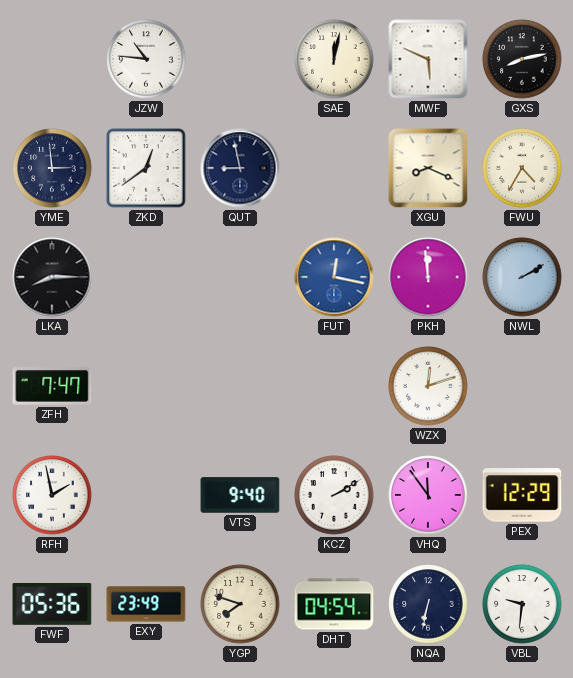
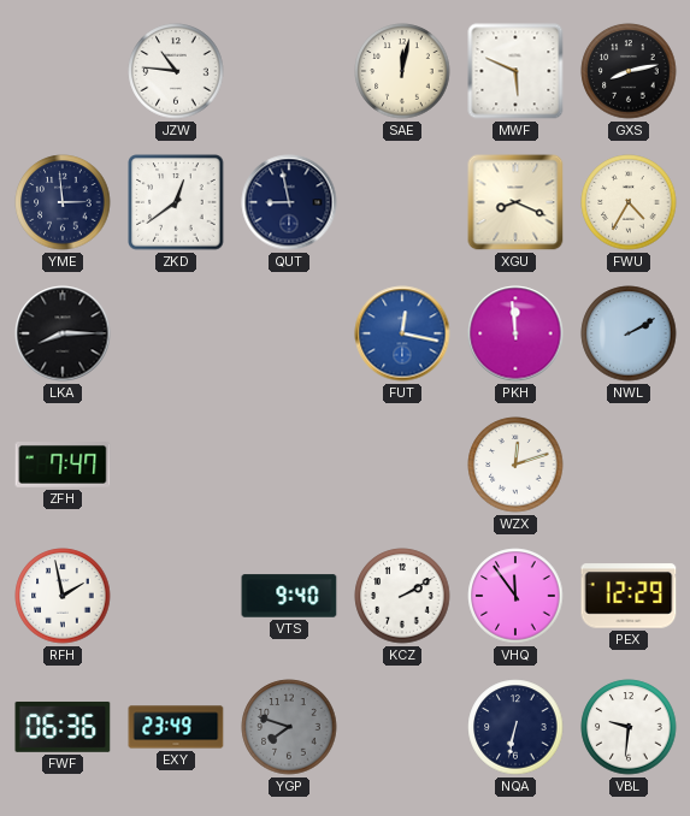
FWF: 05:36 -> 06:36
YGP dial: cream -> grey
DHT: 04:54 -> none
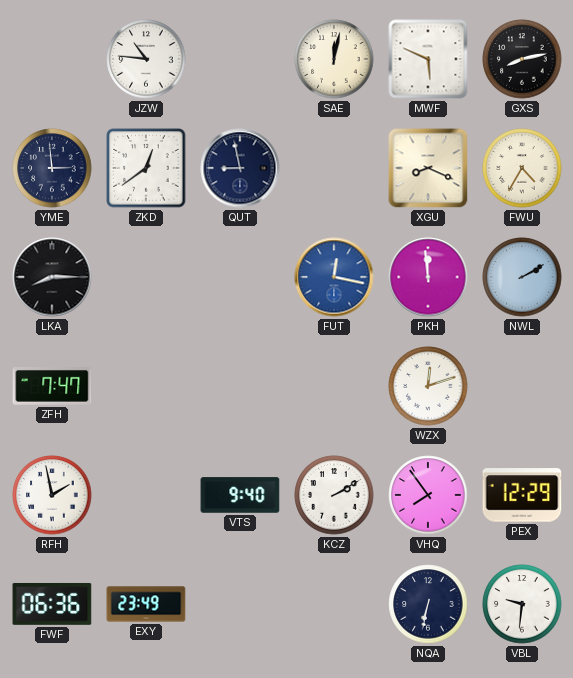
VHQ: 11:54 -> 7:54
YGP: 7:48 -> none
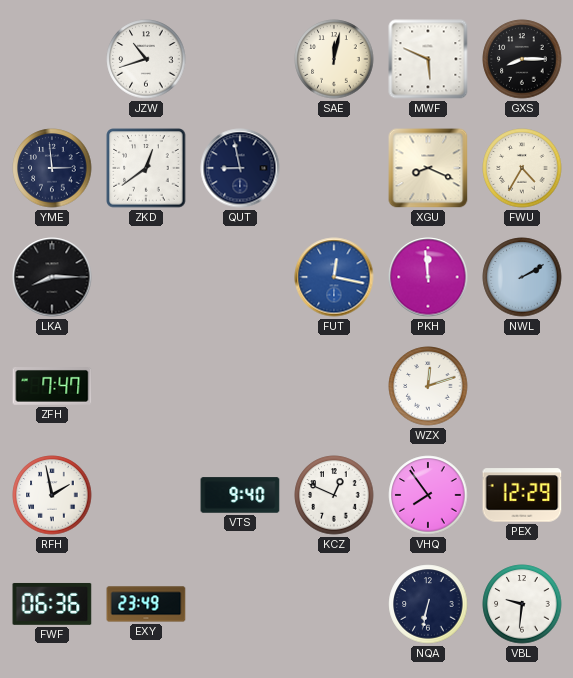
JZW: 10:46 -> 10:42
GXS: 8:13 -> 8:15
KCZ: 2:10 -> 12:49
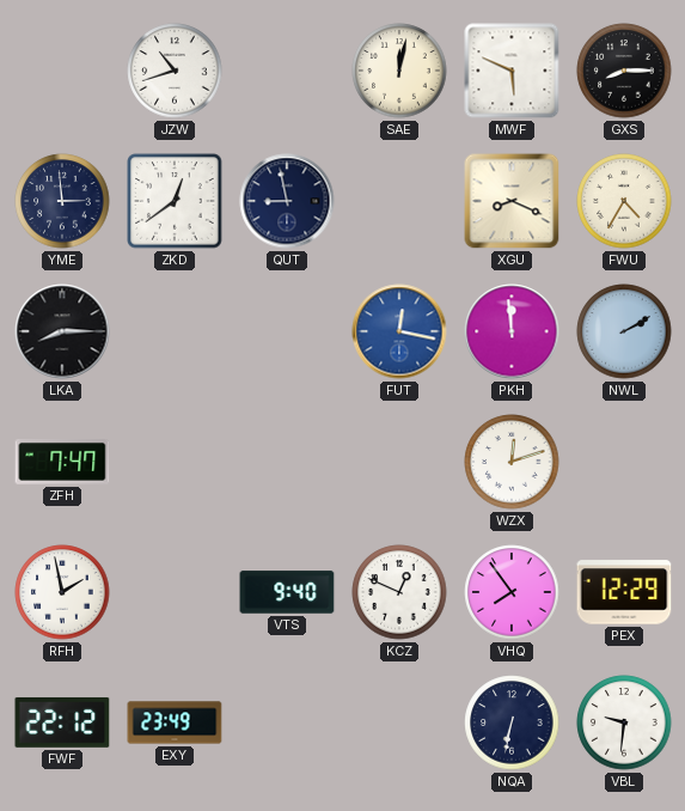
FWF: 06:36 -> 22:12
